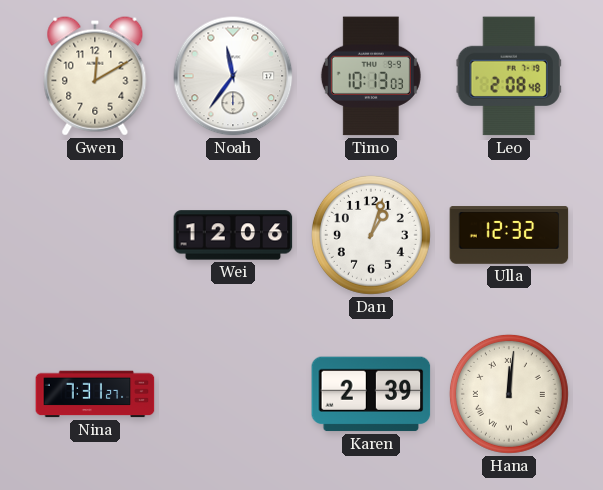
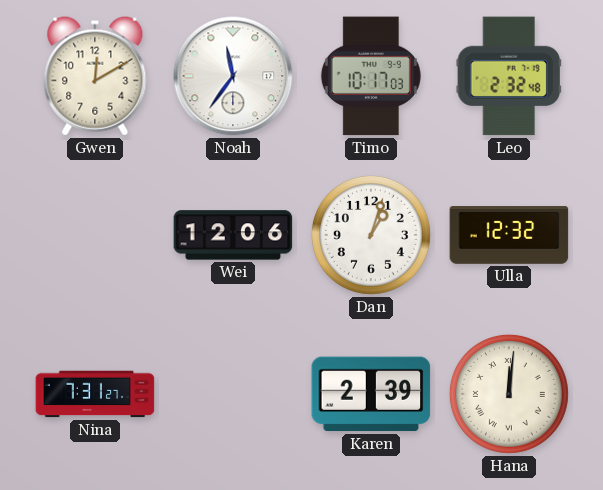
Timo: 10:13 -> 10:17
Leo: 2:08 -> 2:32
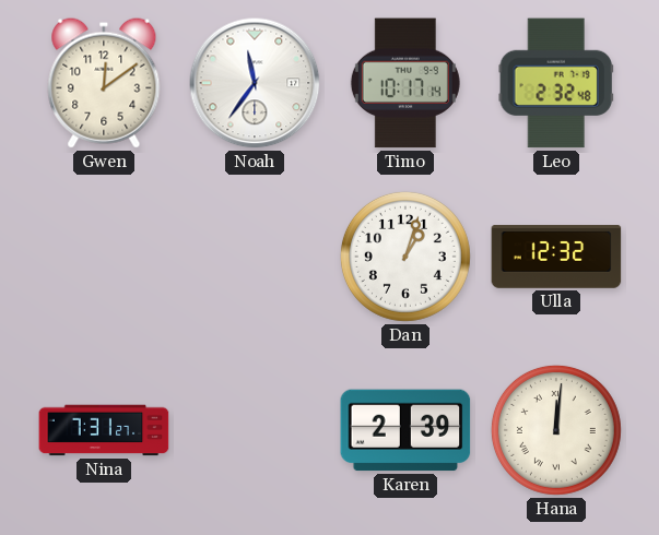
Gwen: 12:10 -> 12:09
Timo: 10:17:03 -> 10:17:14
Wei: 12:06 -> none
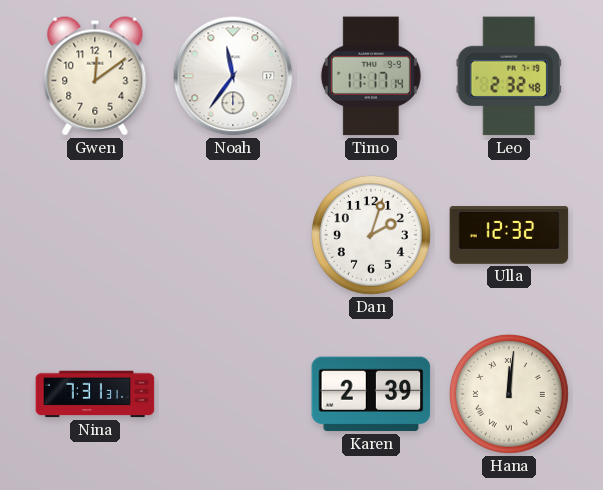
Timo: 10:17 -> 11:17
Dan: 1:03 -> 2:03
Nina: 7:31:27 -> 7:31:31
